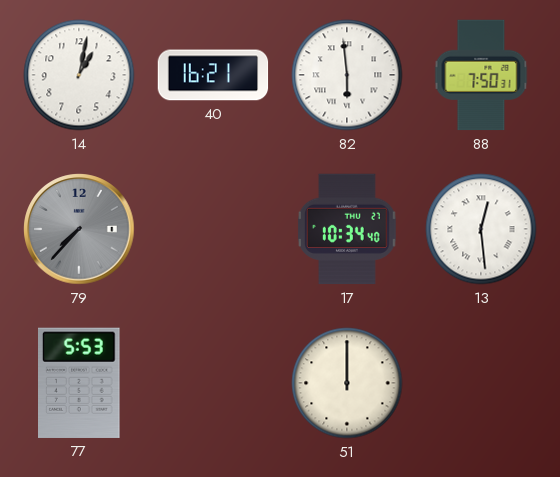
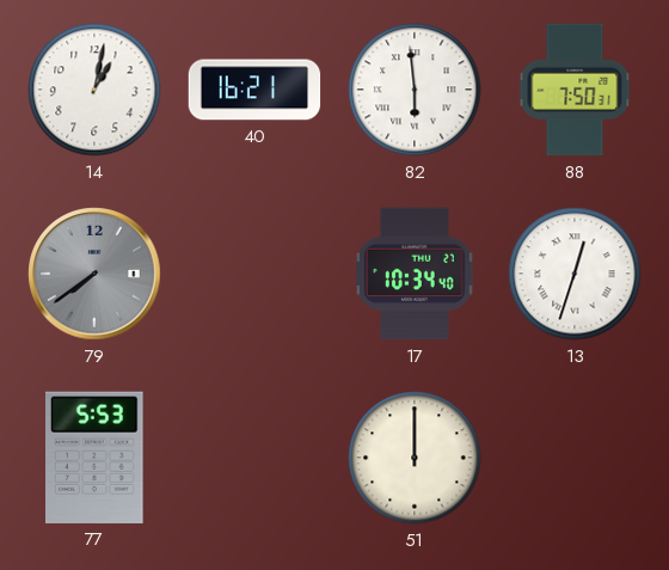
79: 7:37 -> 7:39
13: 12:29 -> 12:33
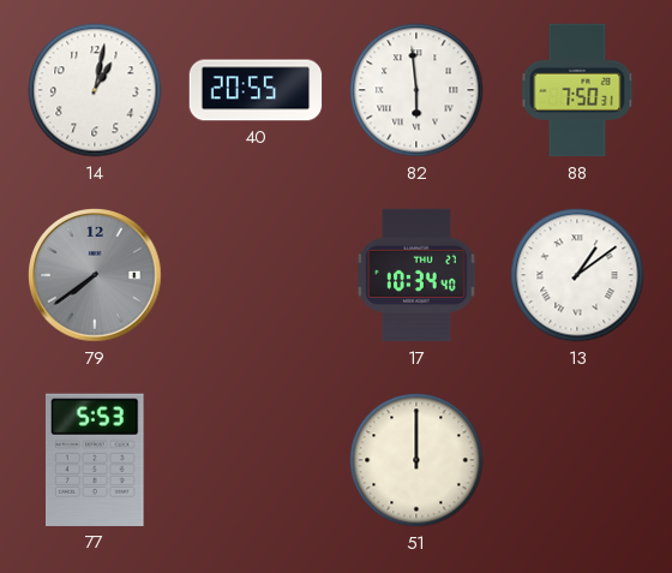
40: 16:21 -> 20:55
13: 12:33 -> 1:09
